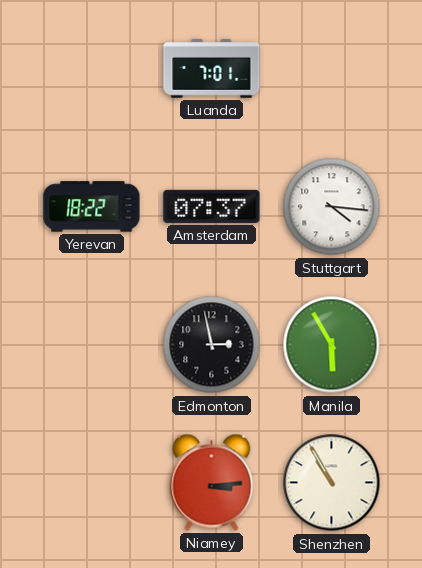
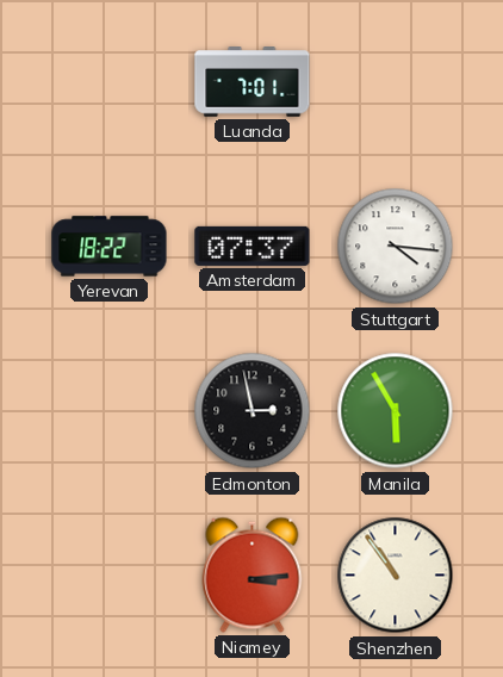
Shenzhen: 10:55 -> 10:54
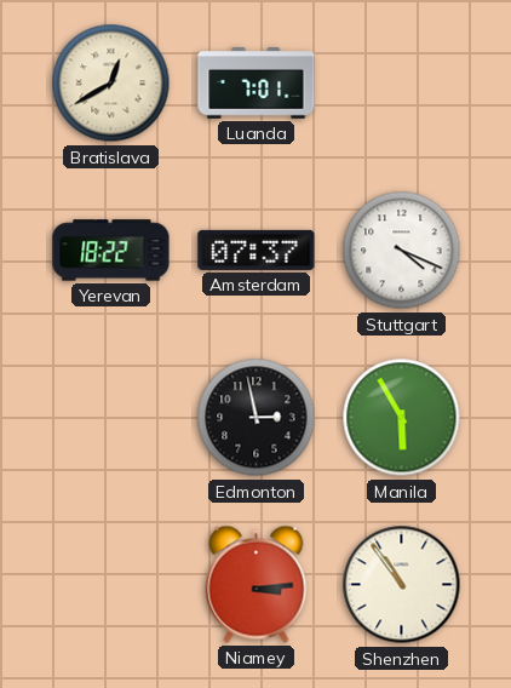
Bratislava: none -> 12:40
Stuttgart: 4:16 -> 4:19
